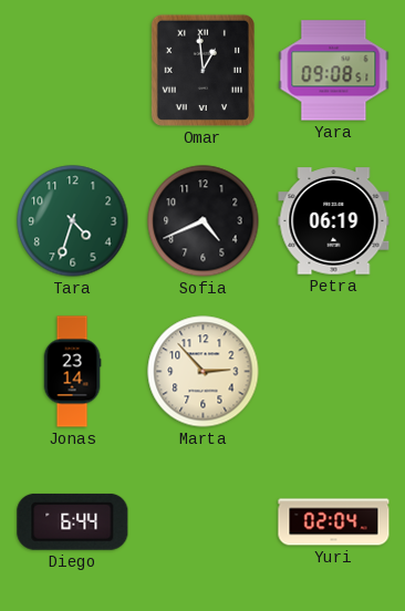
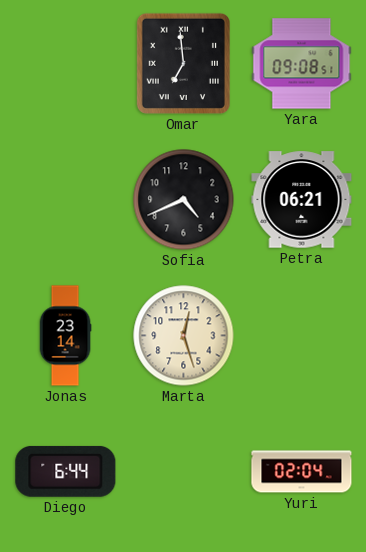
Omar: 12:59 -> 6:59
Tara: 4:33 -> none
Petra: 06:19 -> 06:21
Marta: 2:53 -> 12:27
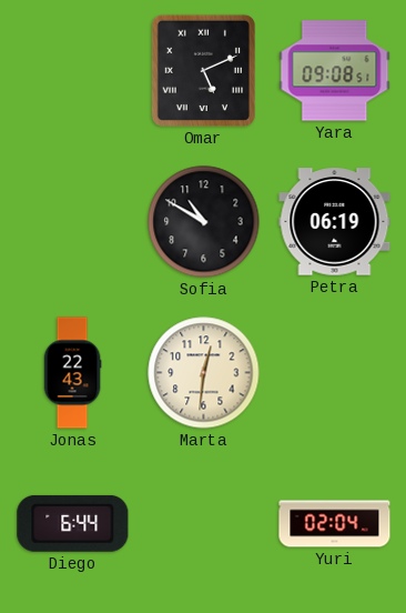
Omar: 6:59 -> 5:11
Sofia: 4:41 -> 10:50
Petra: 06:21 -> 06:19
Jonas: 23:14 -> 22:43
Marta: 12:27 -> 12:31
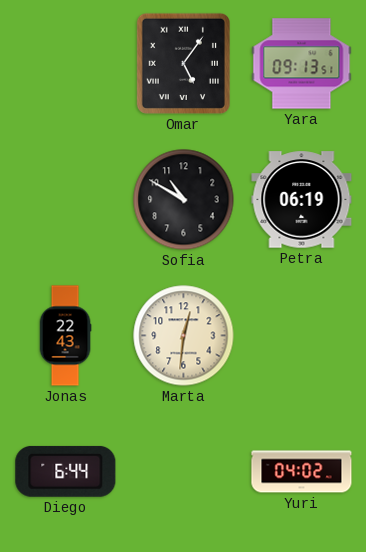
Omar: 5:11 -> 5:06
Yara: 09:08 -> 09:13
Yuri: 02:04 -> 04:02
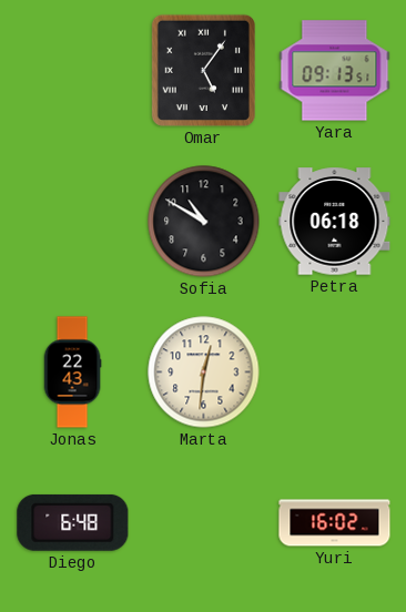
Petra: 06:19 -> 06:18
Diego: 6:44 -> 6:48
Yuri: 04:02 -> 16:02
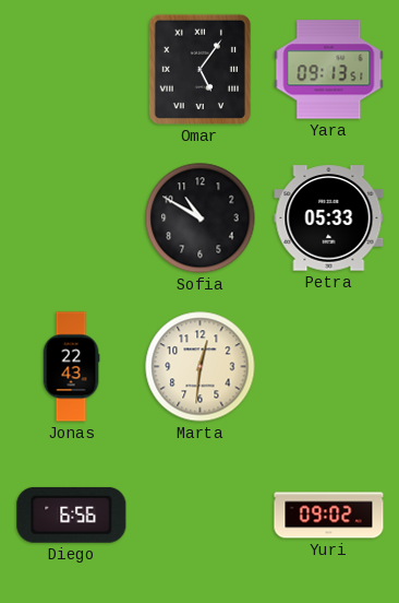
Petra: 06:18 -> 05:33
Diego: 6:48 -> 6:56
Yuri: 16:02 -> 09:02
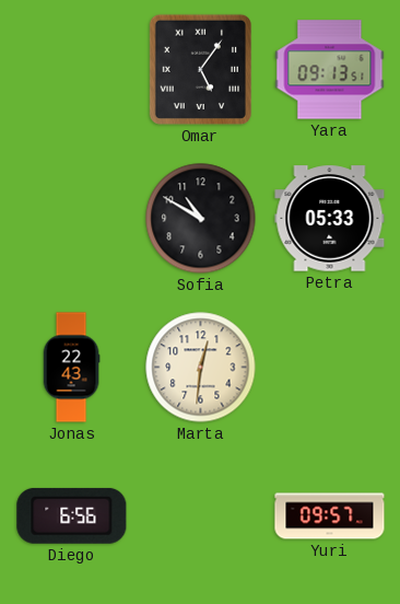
Yuri: 09:02 -> 09:57
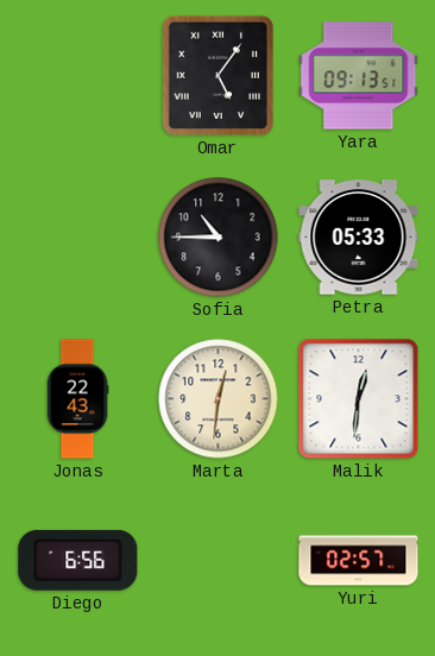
Sofia: 10:50 -> 10:45
Malik: none -> 12:31
Yuri: 09:57 -> 02:57
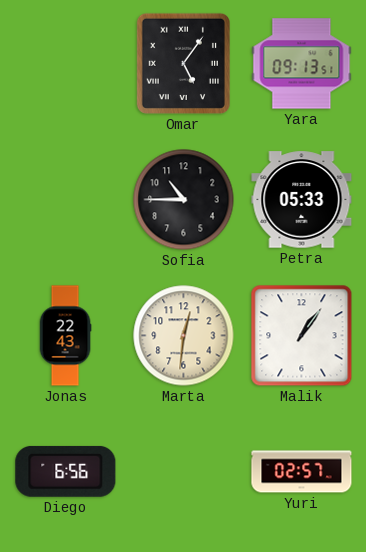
Malik: 12:31 -> 1:06
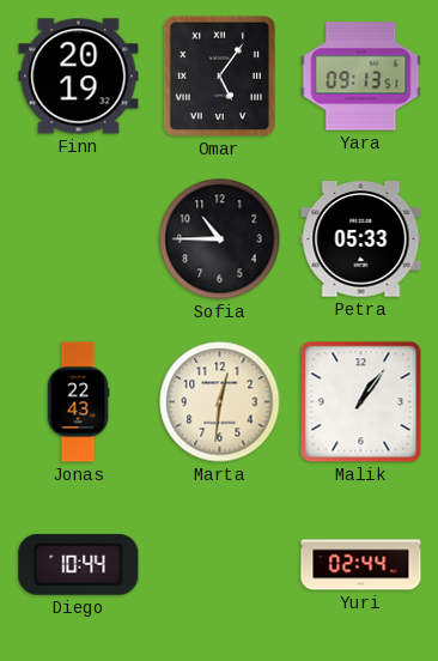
Finn: none -> 20:19
Diego: 6:56 -> 10:44
Yuri: 02:57 -> 02:44
